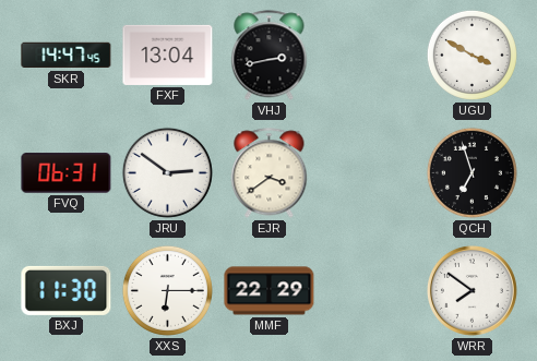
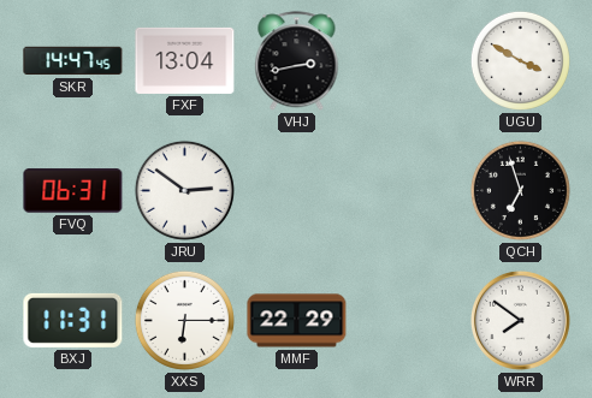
EJR: 3:39 -> none
BXJ: 11:30 -> 11:31
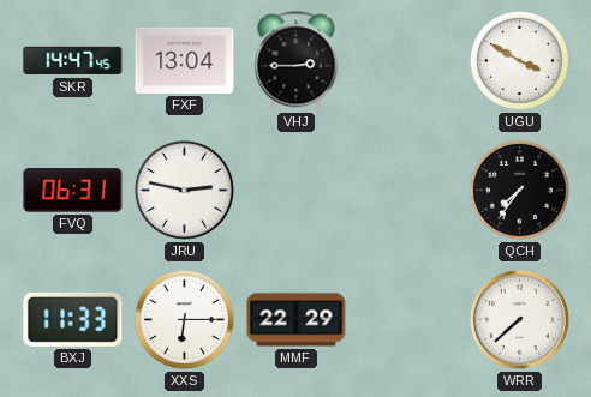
VHJ: 2:43 -> 2:45
JRU: 2:51 -> 2:47
QCH: 6:57 -> 7:36
BXJ: 11:31 -> 11:33
WRR: 7:51 -> 7:38
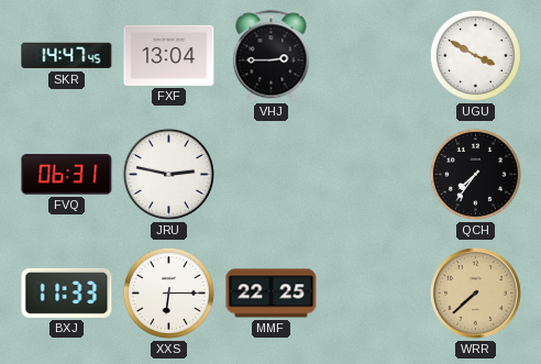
MMF: 22:29 -> 22:25
WRR dial: white -> champagne
